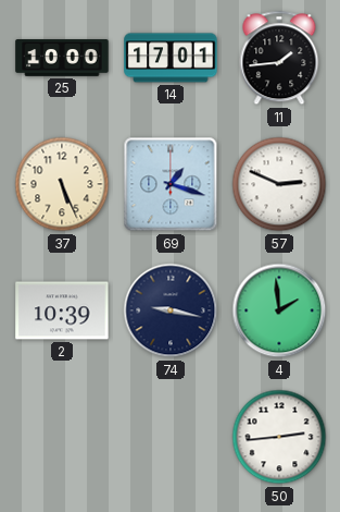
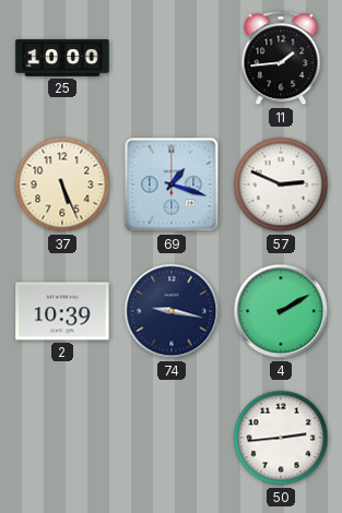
14: 17:01 -> none
4: 1:59 -> 2:10
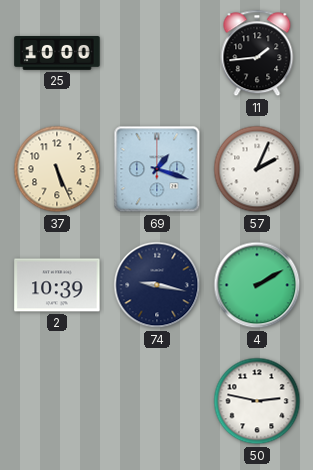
57: 2:49 -> 2:04
50: 2:44 -> 2:47
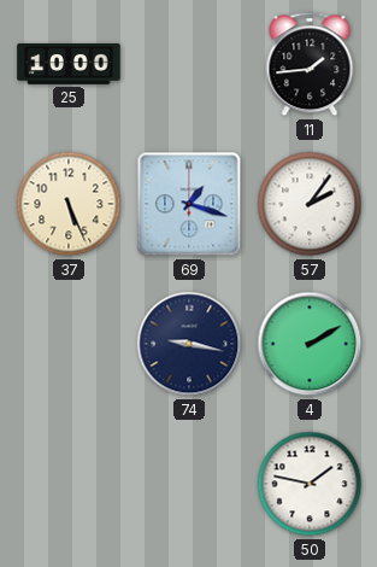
57: 2:04 -> 2:06
2: 10:39 -> none
50: 2:47 -> 1:47
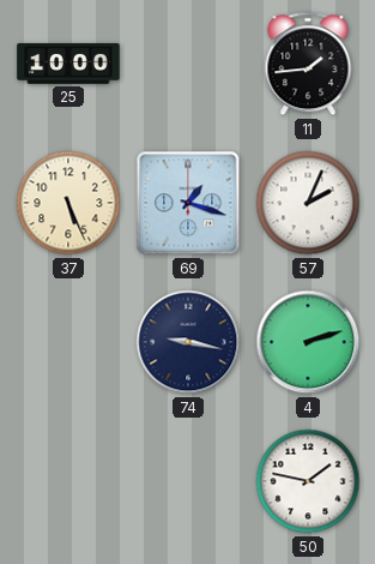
57: 2:06 -> 2:04
4: 2:10 -> 2:12
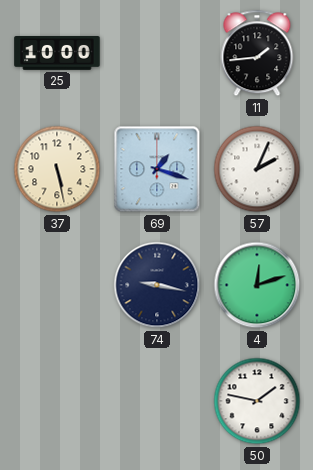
37: 5:26 -> 5:28
4: 2:12 -> 12:12
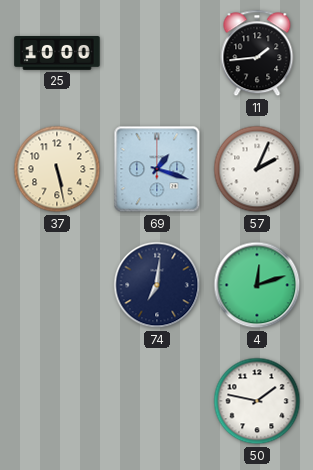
74: 9:17 -> 7:01
